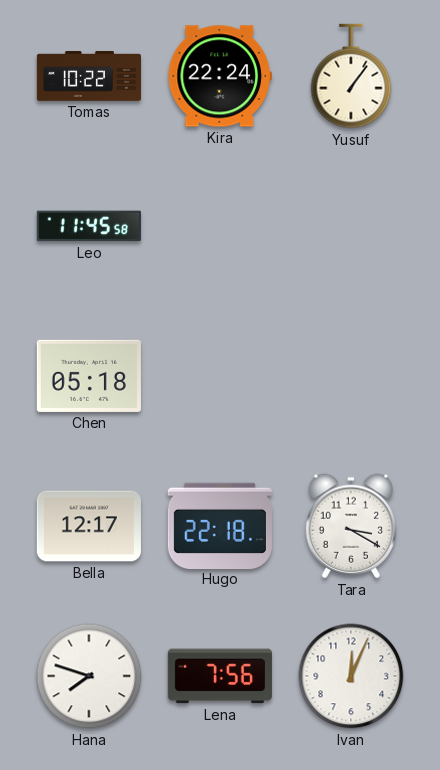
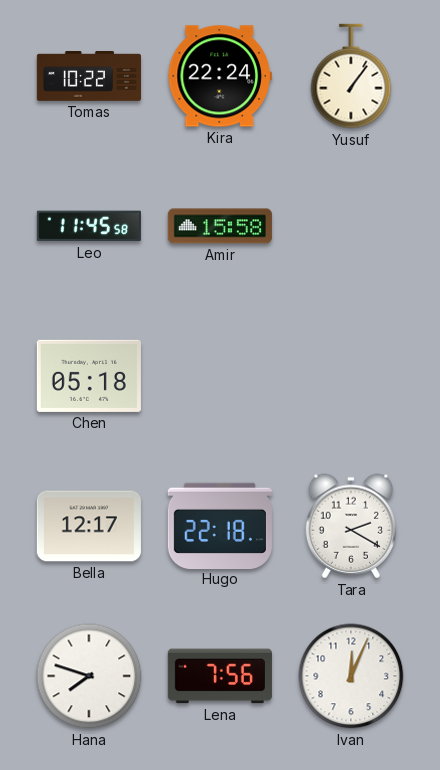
Amir: none -> 15:58
Tara: 3:20 -> 2:20
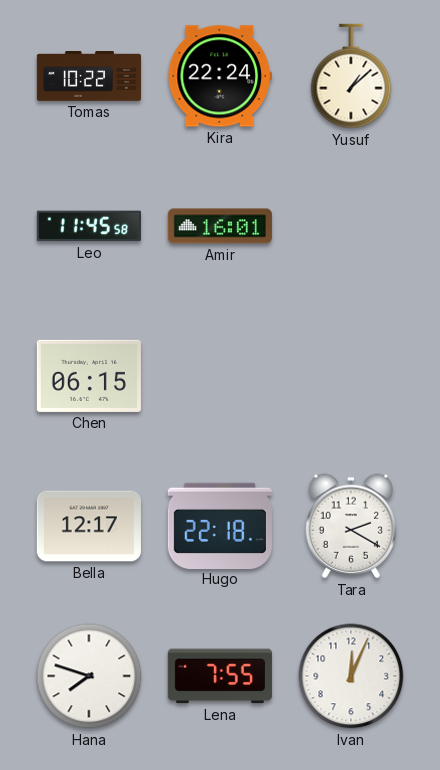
Yusuf: 1:06 -> 1:08
Amir: 15:58 -> 16:01
Chen: 05:18 -> 06:15
Lena: 7:56 -> 7:55
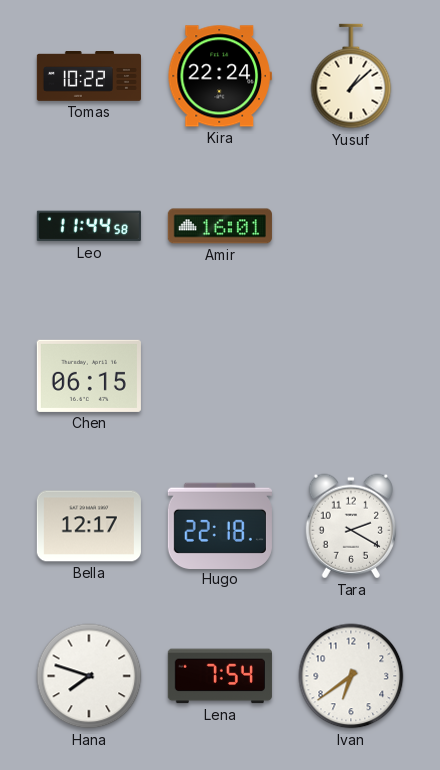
Leo: 11:45 -> 11:44
Lena: 7:55 -> 7:54
Ivan: 12:04 -> 6:39
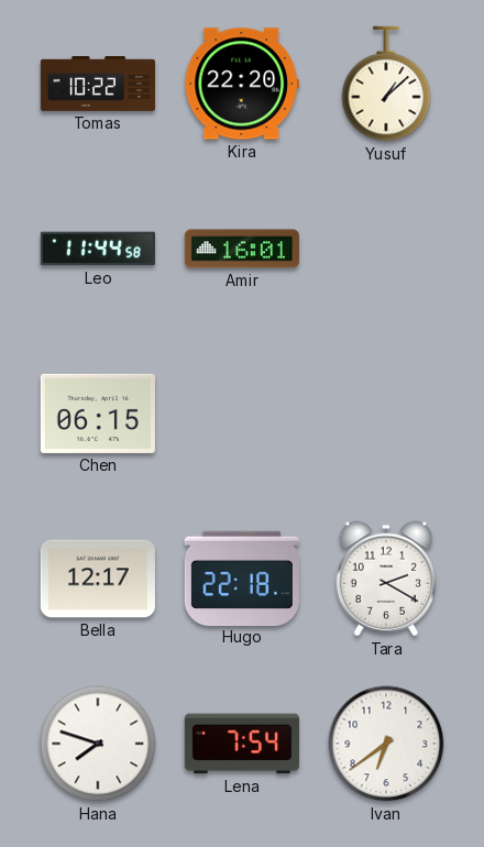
Kira: 22:24 -> 22:20
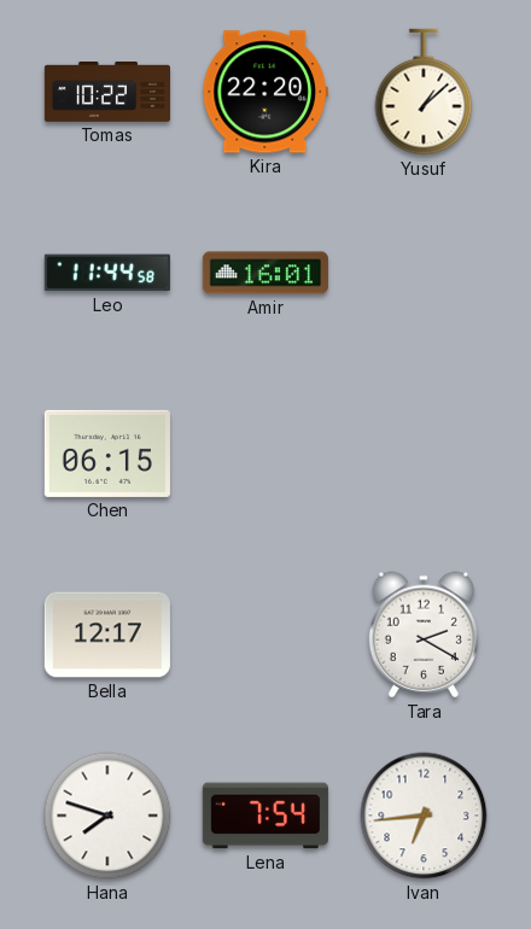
Hugo: 22:18 -> none
Ivan: 6:39 -> 6:44
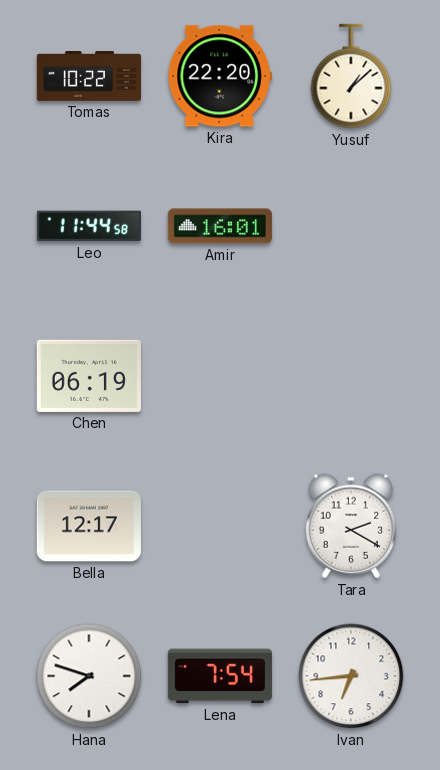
Chen: 06:15 -> 06:19
